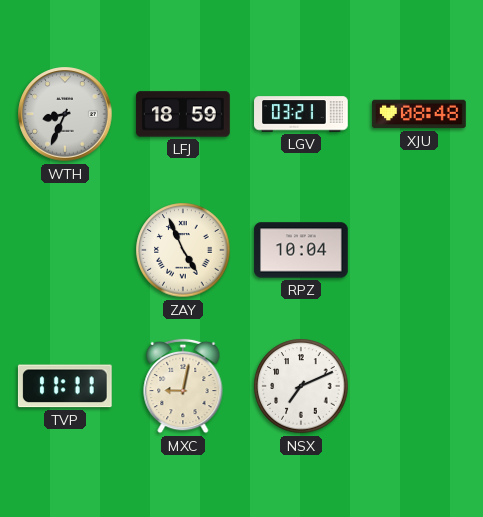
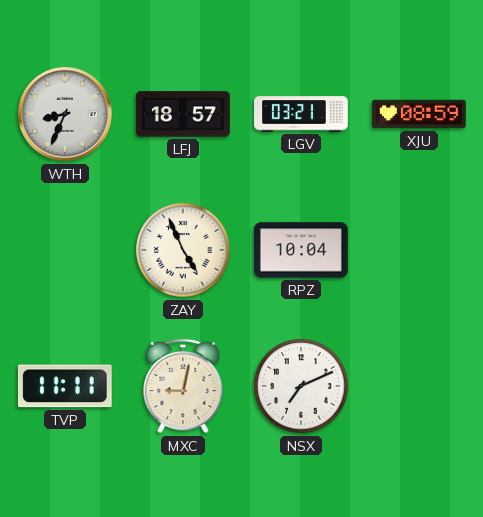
LFJ: 18:59 -> 18:57
XJU: 08:48 -> 08:59
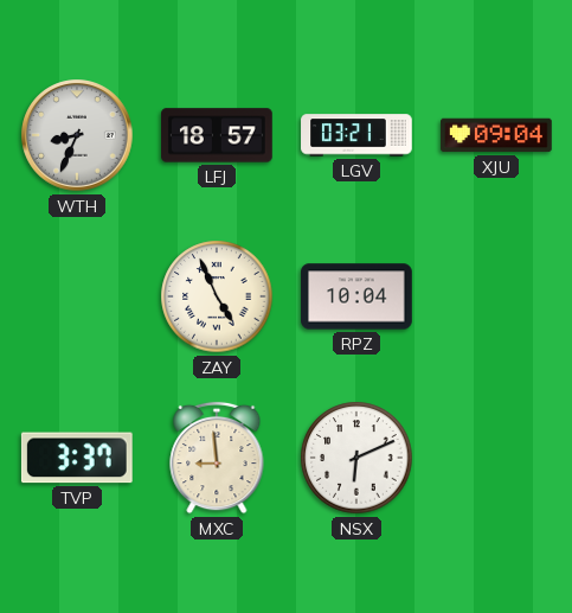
XJU: 08:59 -> 09:04
TVP: 11:11 -> 3:37
MXC: 9:02 -> 8:59
NSX: 7:11 -> 6:11
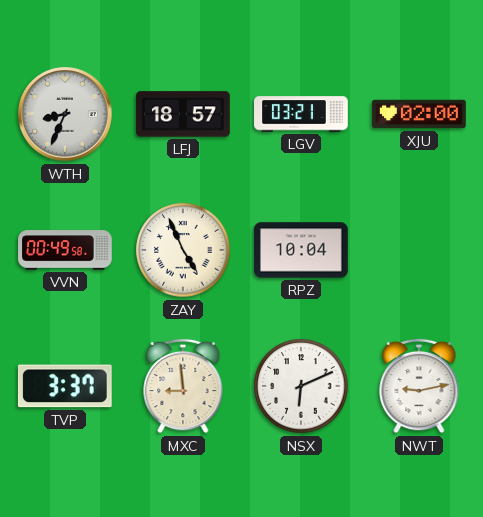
XJU: 09:04 -> 02:00
VVN: none -> 00:49
NWT: none -> 9:13
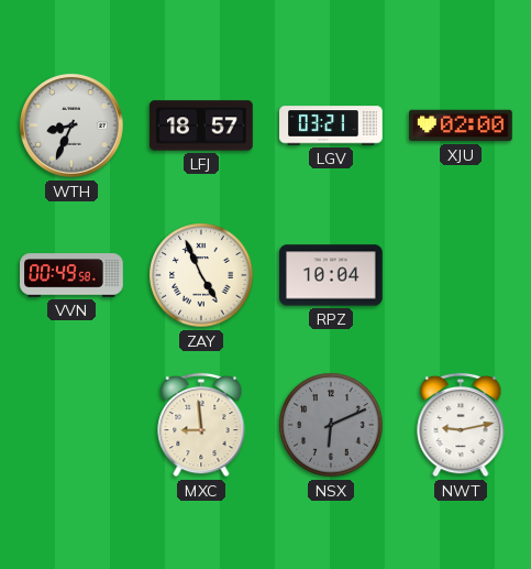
TVP: 3:37 -> none
NSX dial: white -> grey
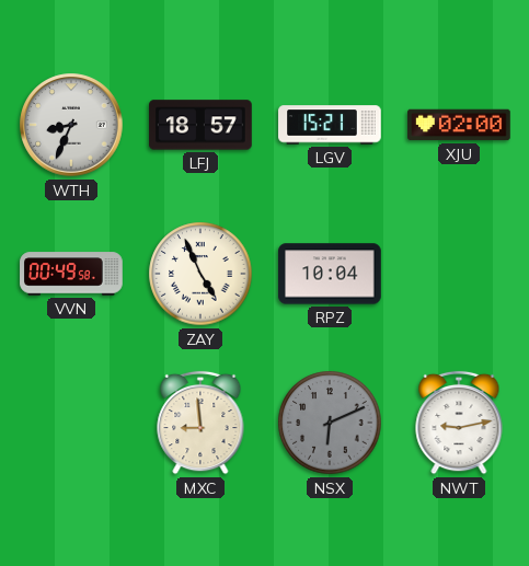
LGV: 03:21 -> 15:21
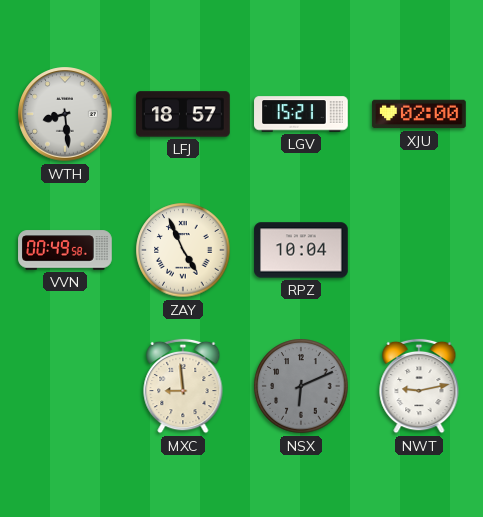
WTH: 8:34 -> 8:29
